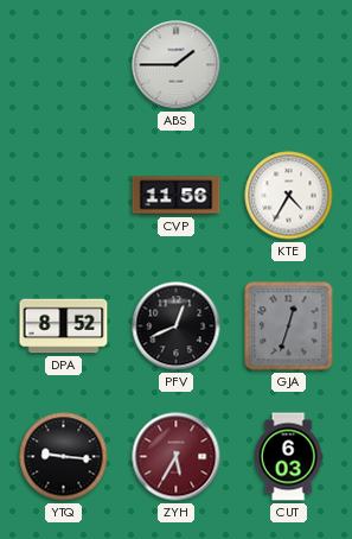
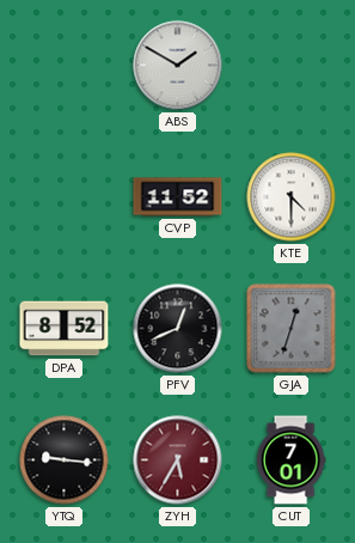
ABS: 1:45 -> 1:50
CVP: 11:56 -> 11:52
KTE: 4:35 -> 4:30
CUT: 6:03 -> 7:01
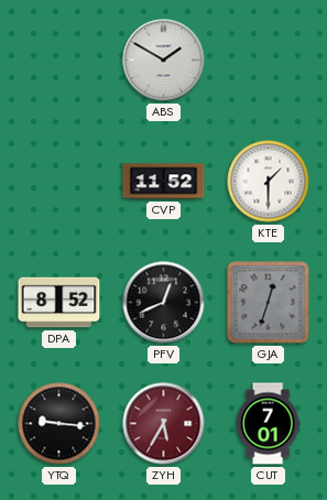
KTE: 4:30 -> 1:30
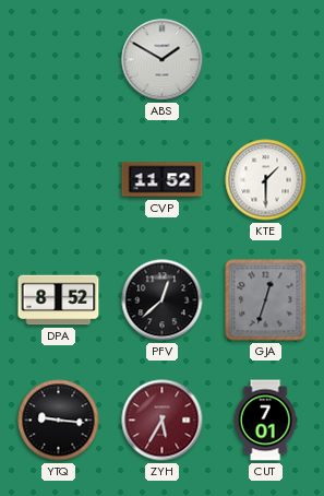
PFV: 12:41 -> 12:38
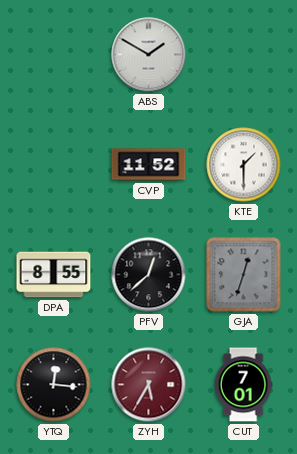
DPA: 8:52 -> 8:55
YTQ: 9:16 -> 12:16
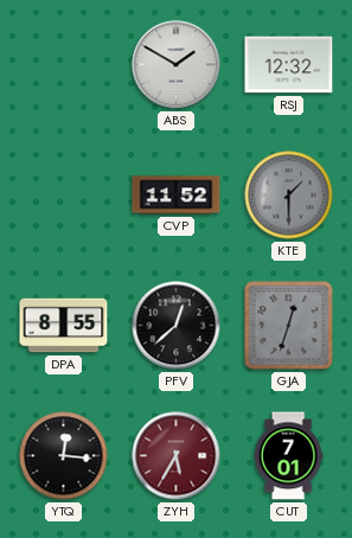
RSJ: none -> 12:32
KTE dial: white -> grey
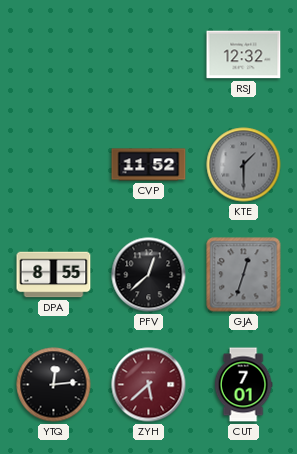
ABS: 1:50 -> none
YTQ: 12:16 -> 12:14
ZYH: 5:35 -> 5:38
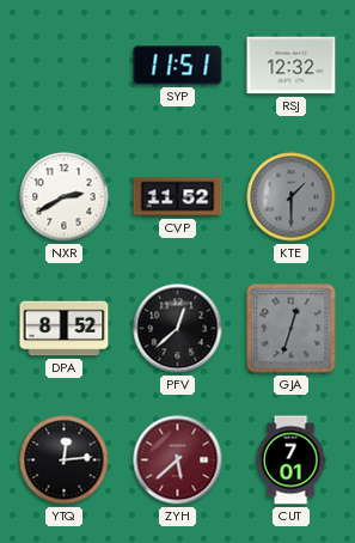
SYP: none -> 11:51
NXR: none -> 2:40
DPA: 8:55 -> 8:52
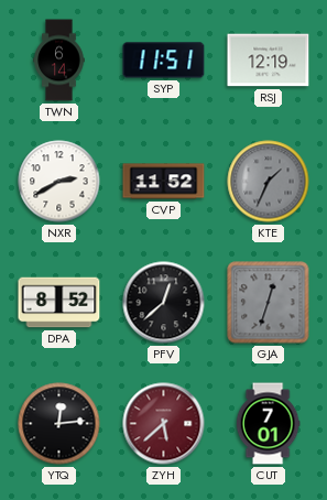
TWN: none -> 6:14
RSJ: 12:32 -> 12:19
KTE: 1:30 -> 1:34
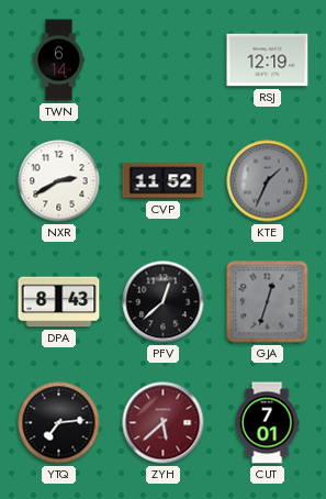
SYP: 11:51 -> none
DPA: 8:52 -> 8:43
YTQ: 12:14 -> 7:14
